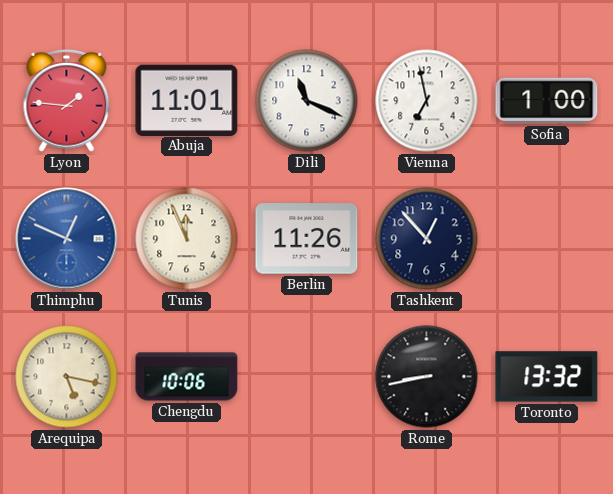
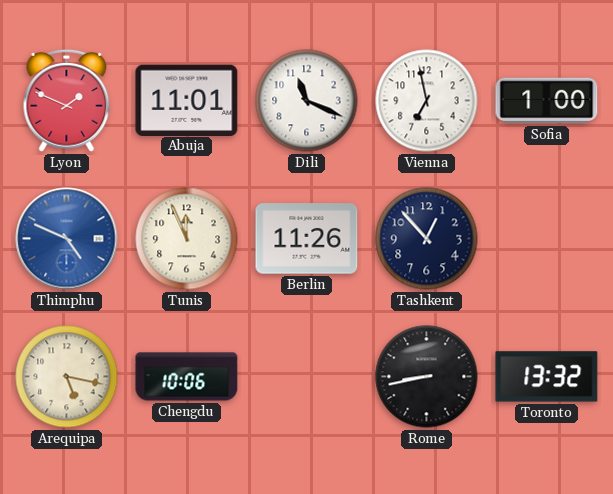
Lyon: 1:46 -> 1:49
Thimphu: 12:49 -> 4:49
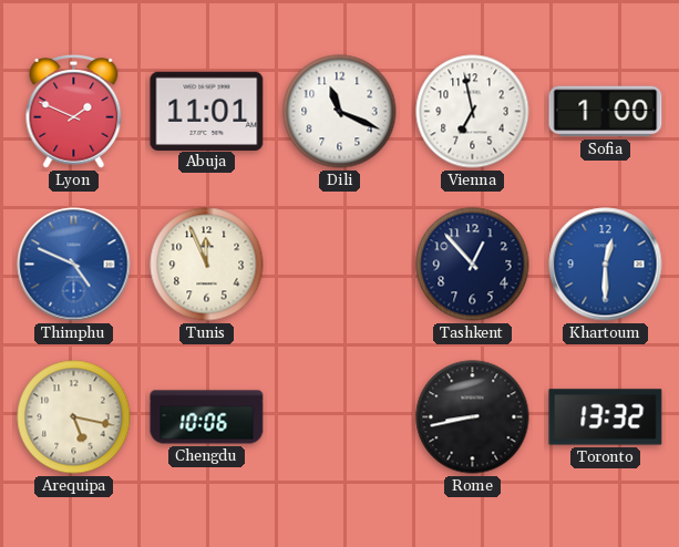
Berlin: 11:26 -> none
Khartoum: none -> 12:30
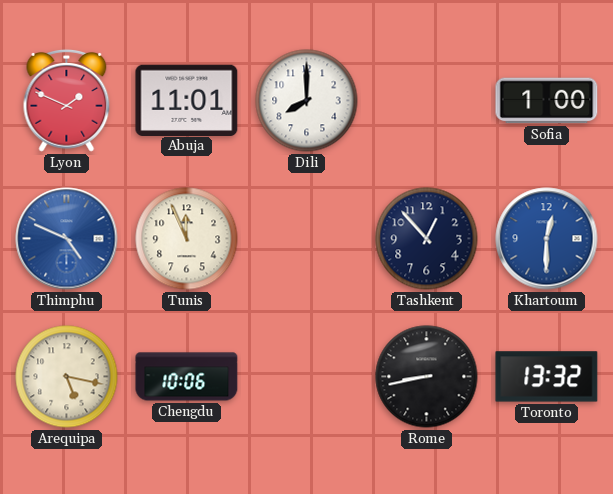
Dili: 11:19 -> 8:00
Vienna: 6:58 -> none
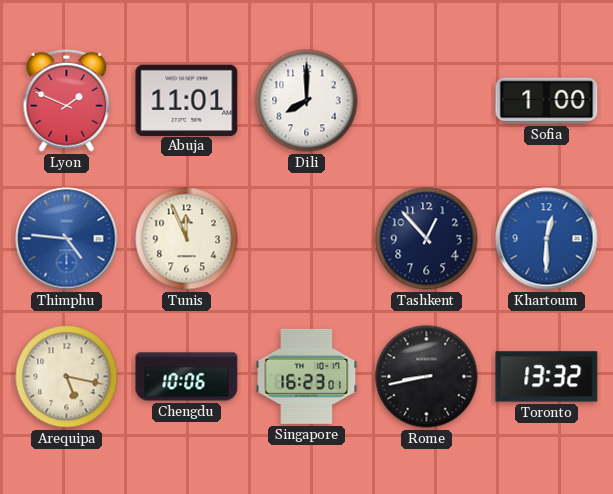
Thimphu: 4:49 -> 4:46
Singapore: none -> 16:23
